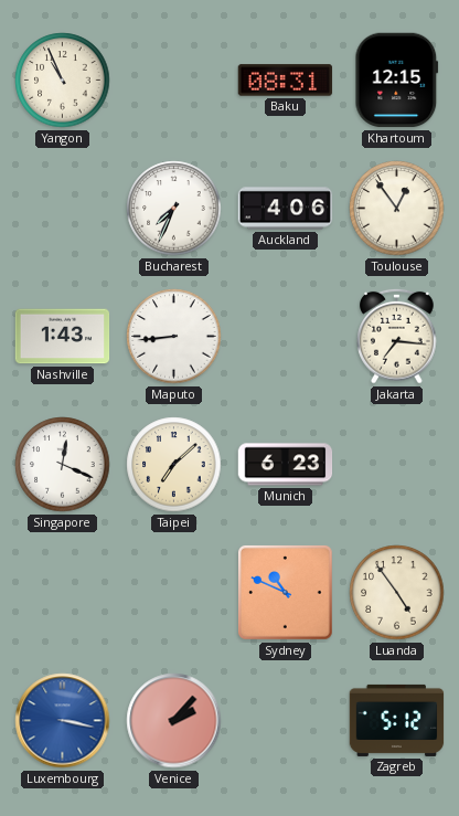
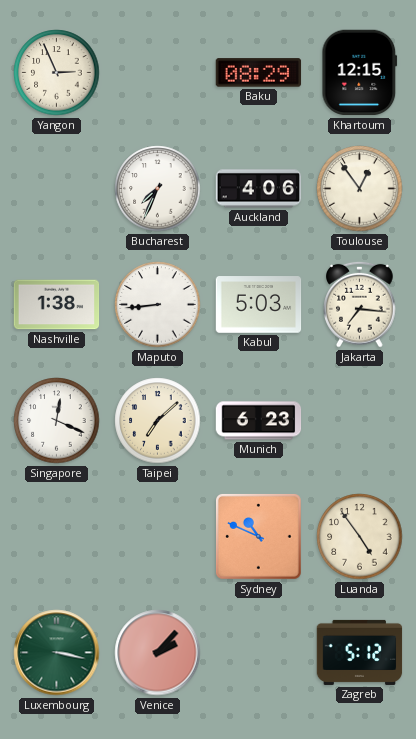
Yangon: 10:56 -> 2:56
Baku: 08:31 -> 08:29
Nashville: 1:43 -> 1:38
Kabul: none -> 5:03
Luxembourg dial: blue -> green
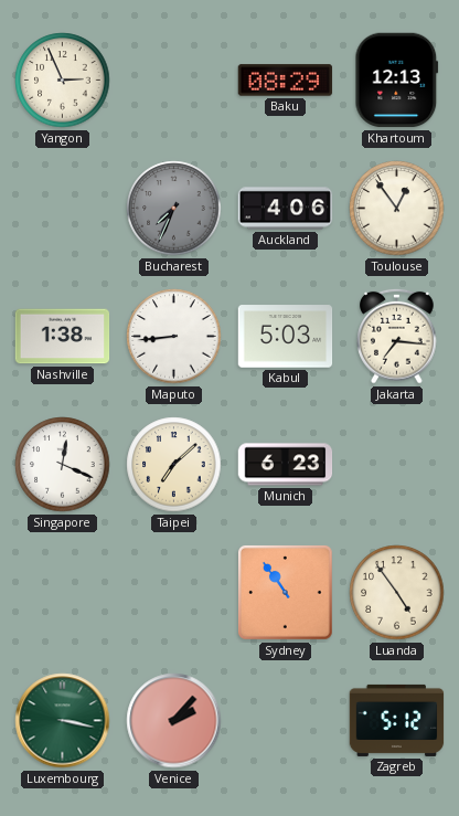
Khartoum: 12:15 -> 12:13
Bucharest dial: white -> grey
Sydney: 10:49 -> 10:54
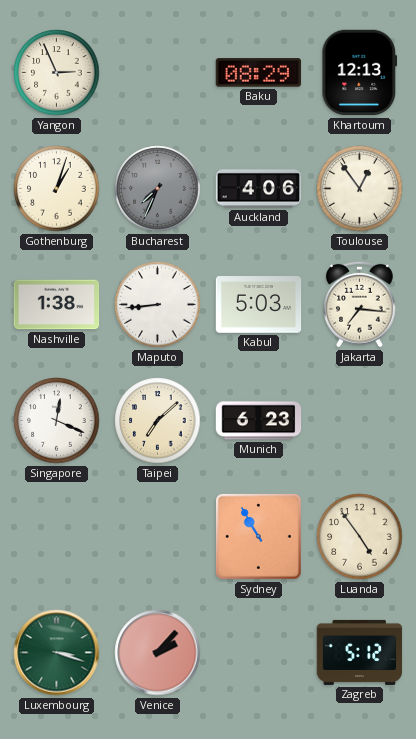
Gothenburg: none -> 1:03
Sydney: 10:54 -> 10:55
Luxembourg: 3:17 -> 3:18
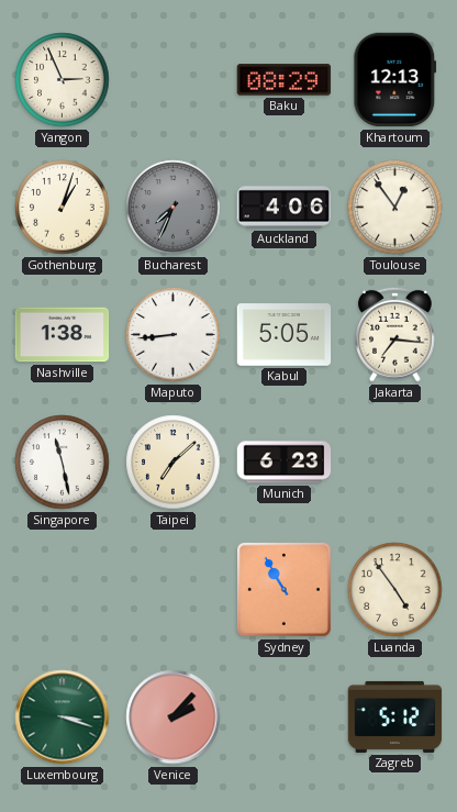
Kabul: 5:03 -> 5:05
Singapore: 12:19 -> 11:28
